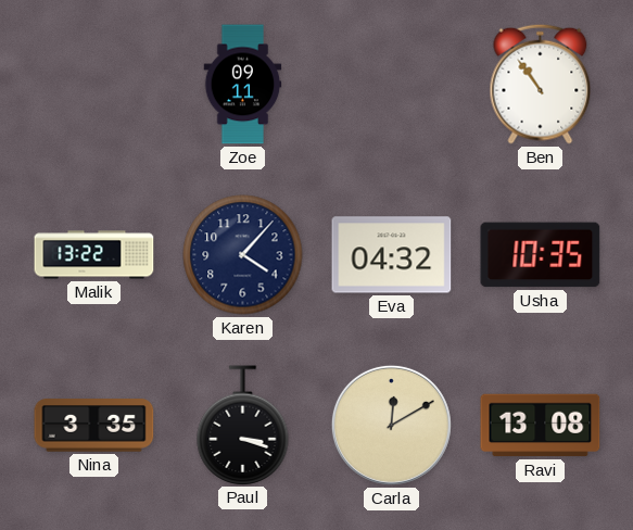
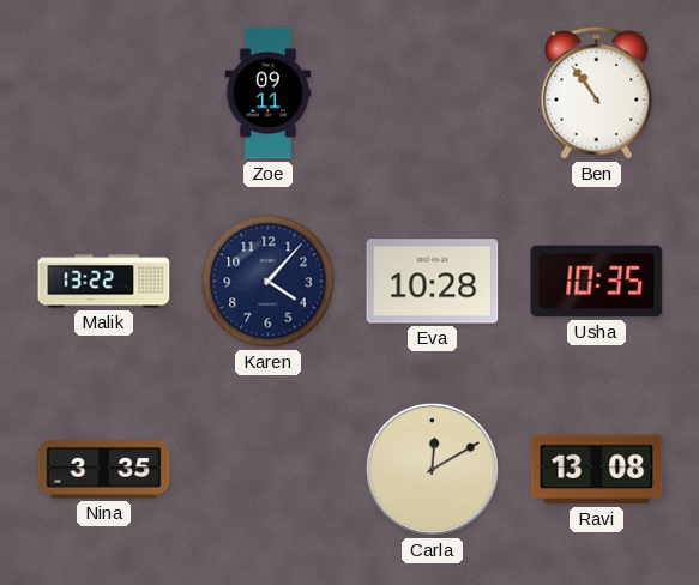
Eva: 04:32 -> 10:28
Paul: 3:18 -> none
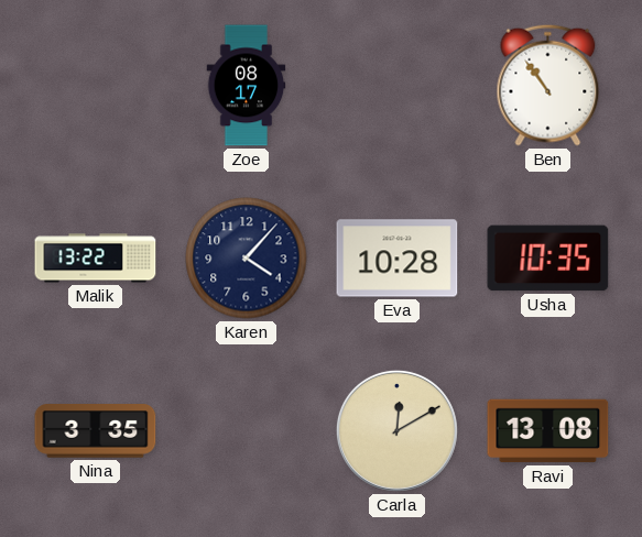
Zoe: 09:11 -> 08:17
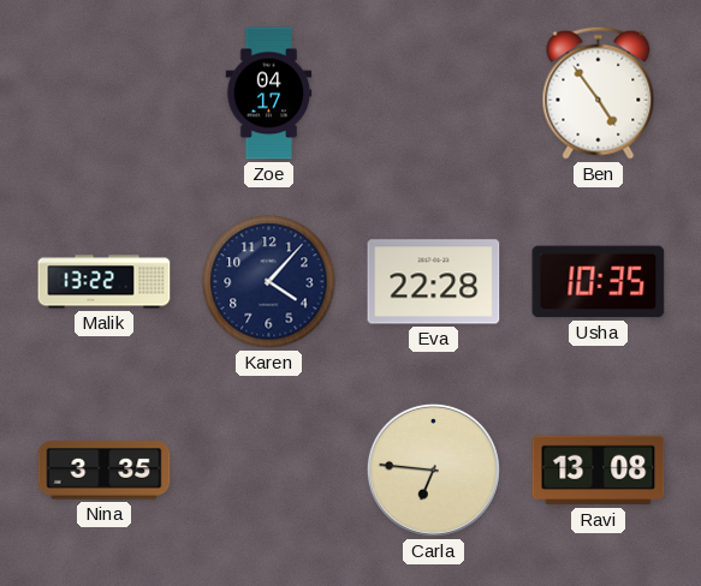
Zoe: 08:17 -> 04:17
Ben: 10:54 -> 4:54
Eva: 10:28 -> 22:28
Carla: 12:10 -> 6:46
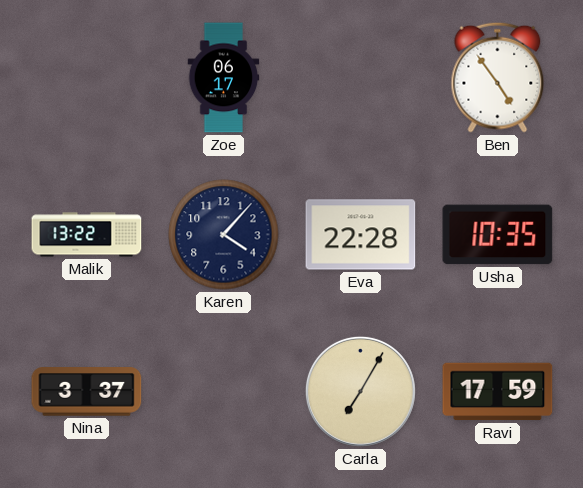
Zoe: 04:17 -> 06:17
Nina: 3:35 -> 3:37
Carla: 6:46 -> 7:05
Ravi: 13:08 -> 17:59
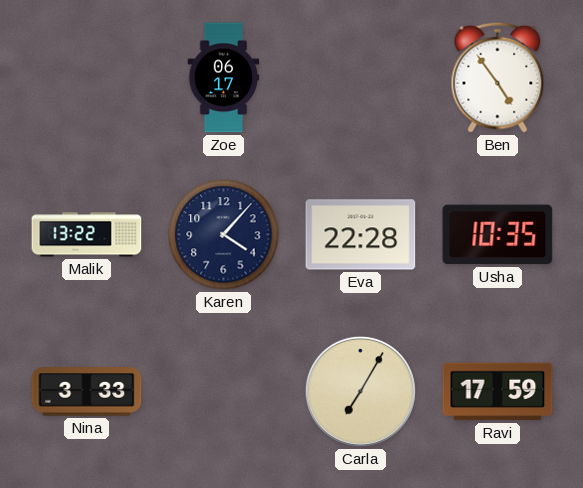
Nina: 3:37 -> 3:33
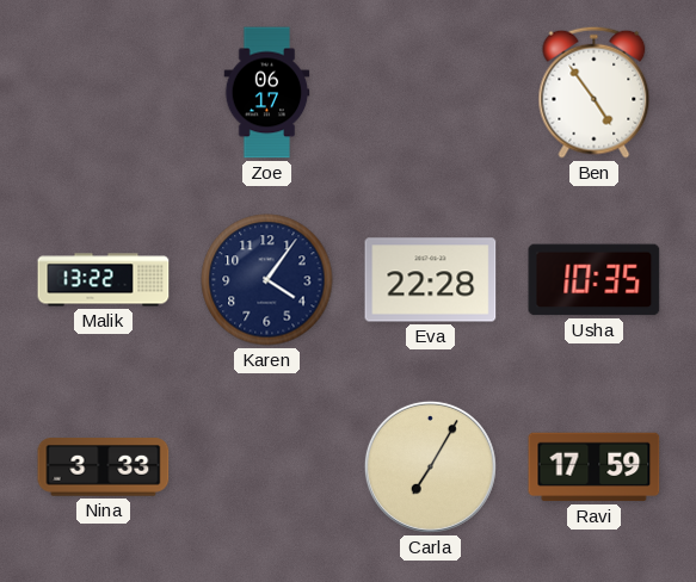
Karen: 4:07 -> 4:06
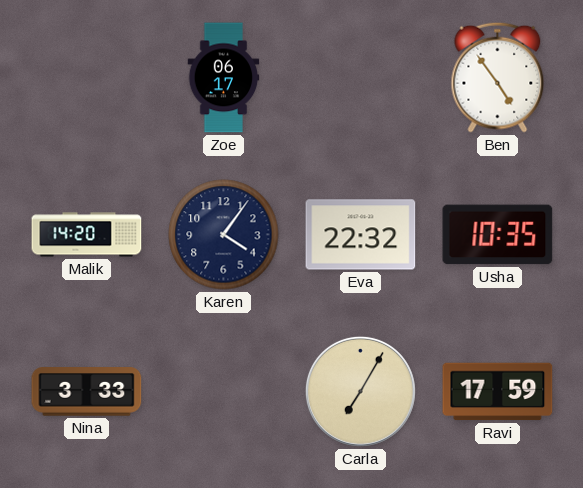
Malik: 13:22 -> 14:20
Eva: 22:28 -> 22:32
